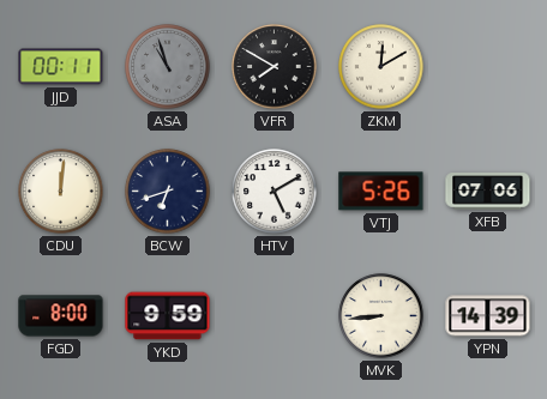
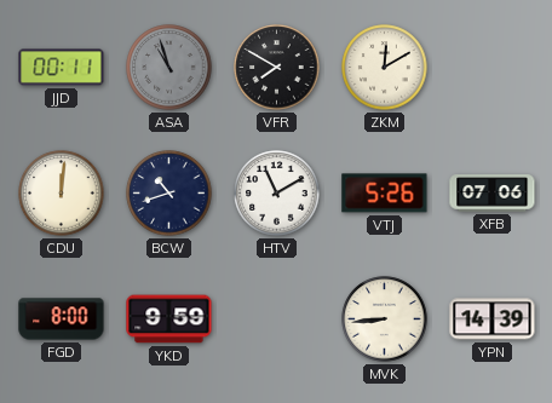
BCW: 6:42 -> 10:42
HTV: 5:10 -> 11:10
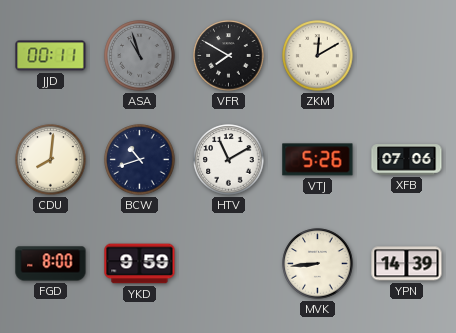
CDU: 12:01 -> 8:01
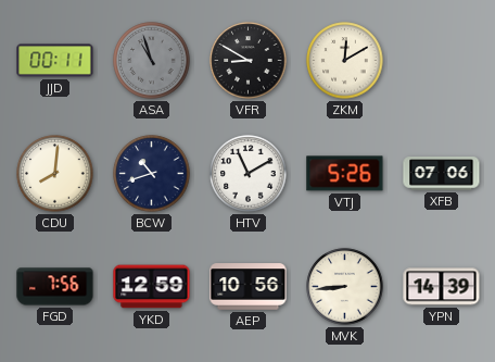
VFR: 7:50 -> 8:50
FGD: 8:00 -> 7:56
YKD: 9:59 -> 12:59
AEP: none -> 10:56
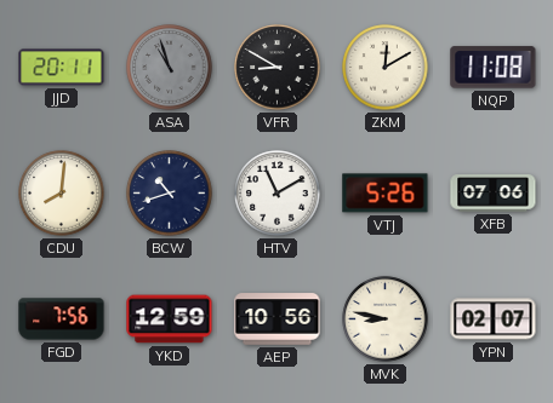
JJD: 00:11 -> 20:11
NQP: none -> 11:08
MVK: 8:44 -> 8:47
YPN: 14:39 -> 02:07
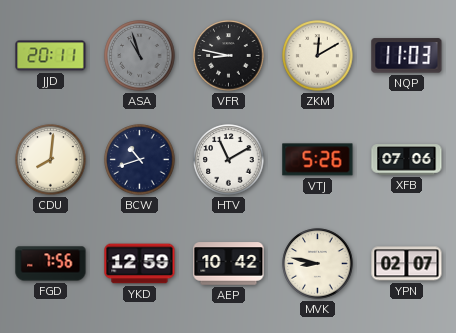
VFR: 8:50 -> 8:47
NQP: 11:08 -> 11:03
AEP: 10:56 -> 10:42
